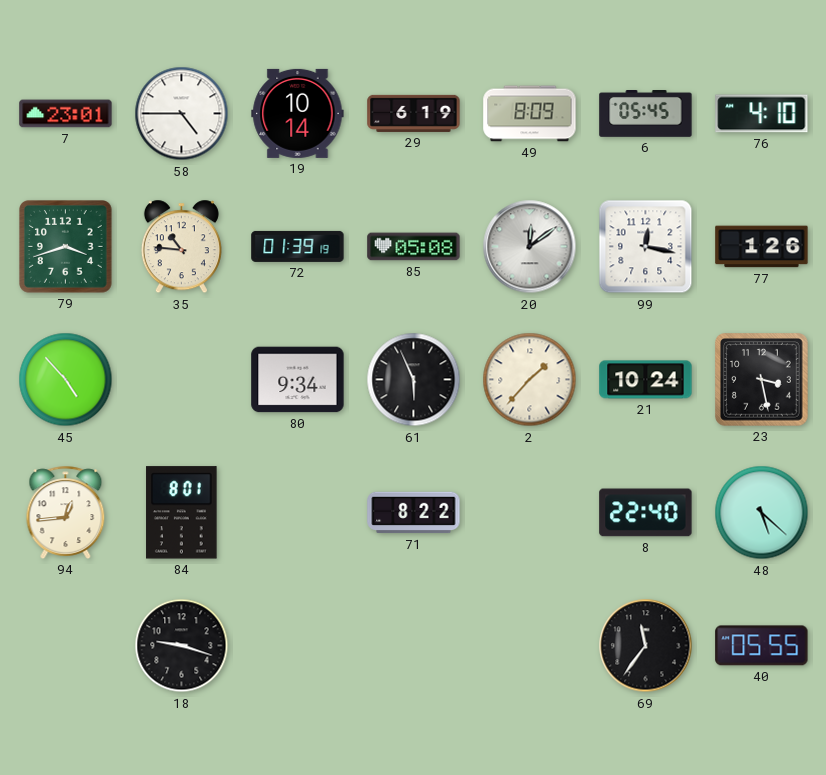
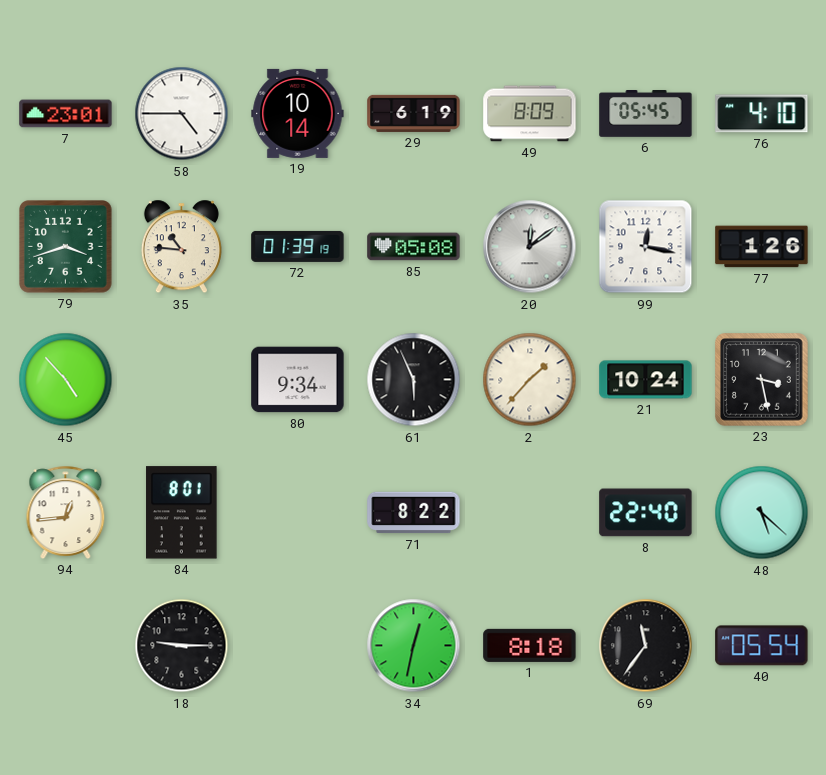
18: 9:18 -> 9:15
34: none -> 12:32
1: none -> 8:18
40: 05:55 -> 05:54
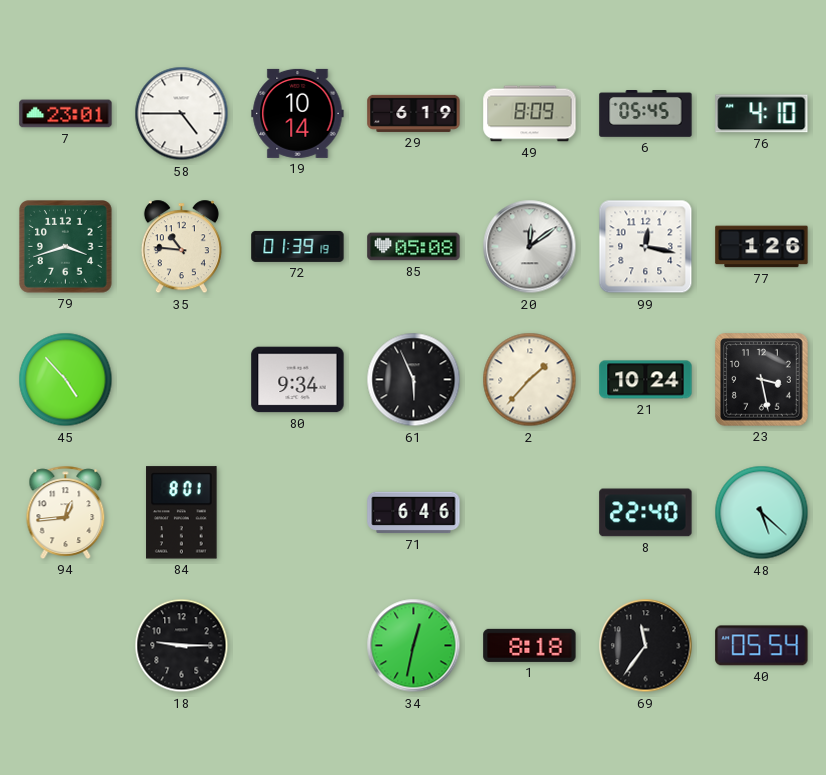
71: 8:22 -> 6:46
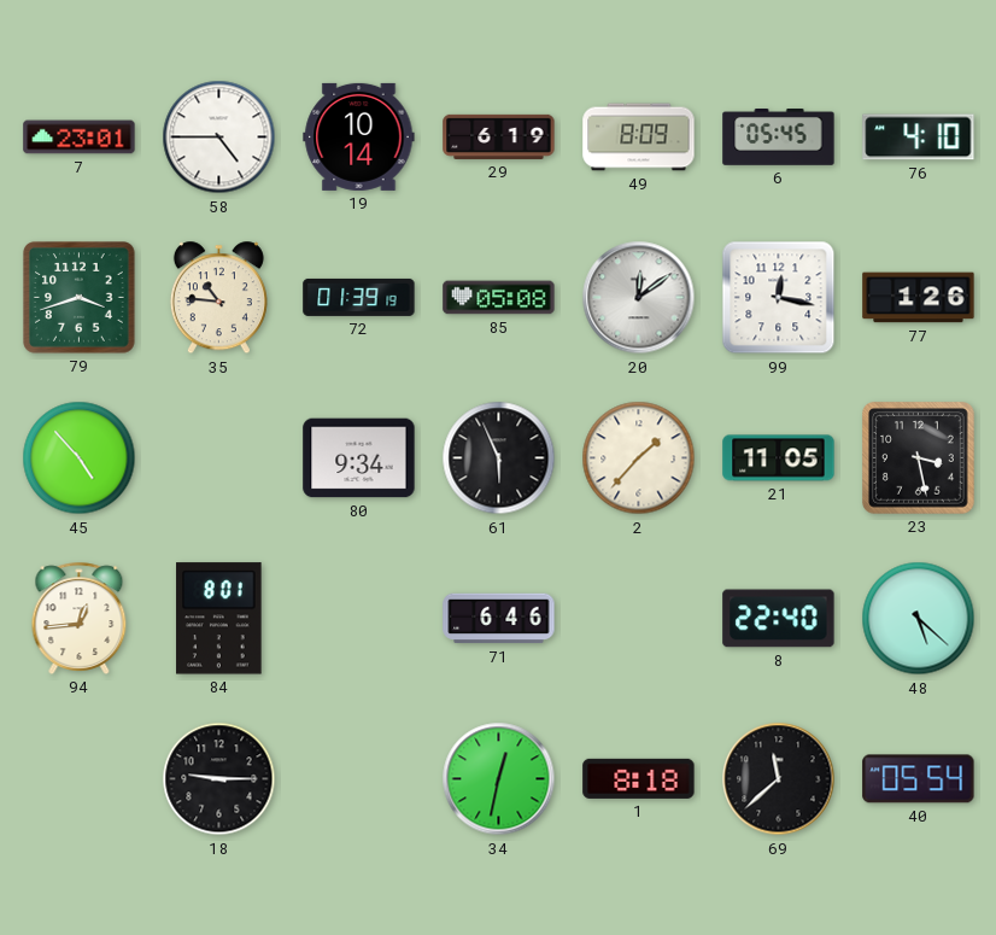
21: 10:24 -> 11:05
69: 11:36 -> 11:38
